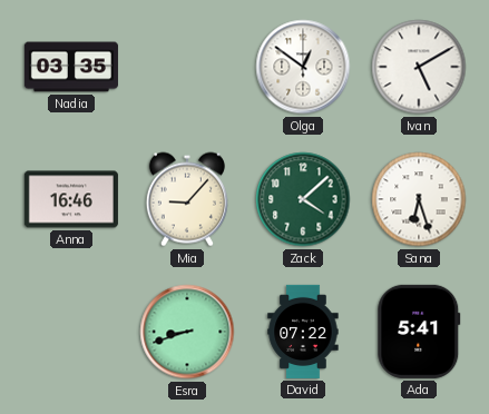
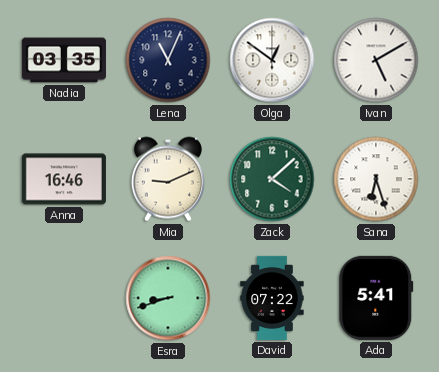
Lena: none -> 11:04
Mia: 9:07 -> 9:11
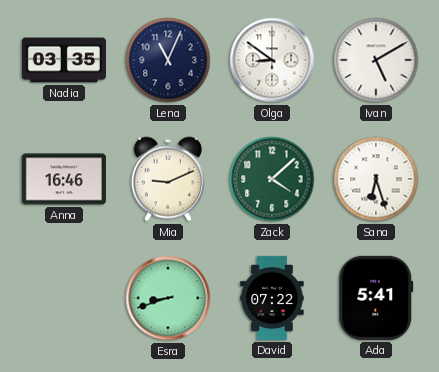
Olga: 12:51 -> 8:51
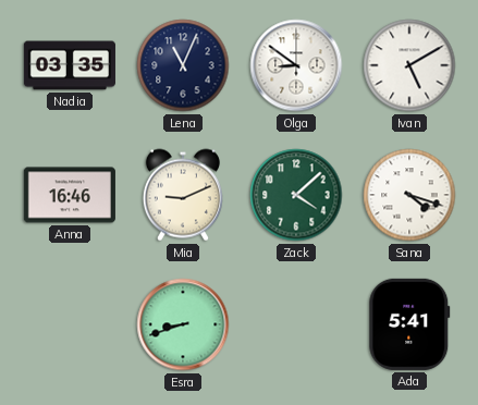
Sana: 6:27 -> 4:18
David: 07:22 -> none
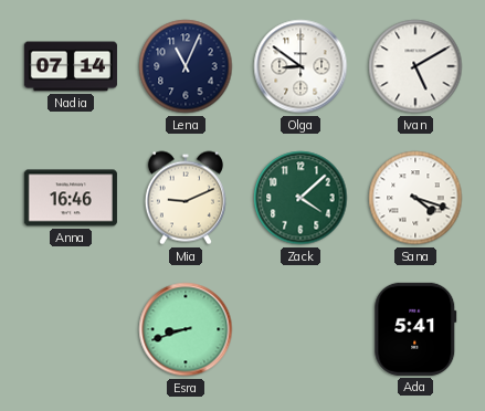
Nadia: 03:35 -> 07:14
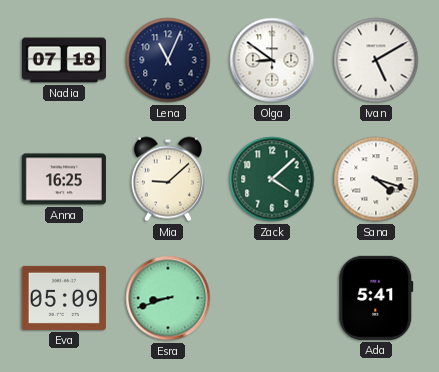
Nadia: 07:14 -> 07:18
Anna: 16:46 -> 16:25
Mia: 9:11 -> 9:08
Eva: none -> 05:09
